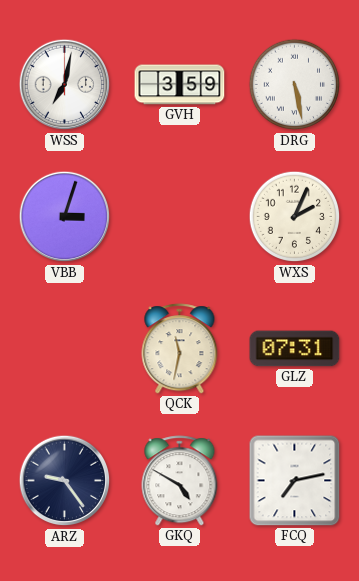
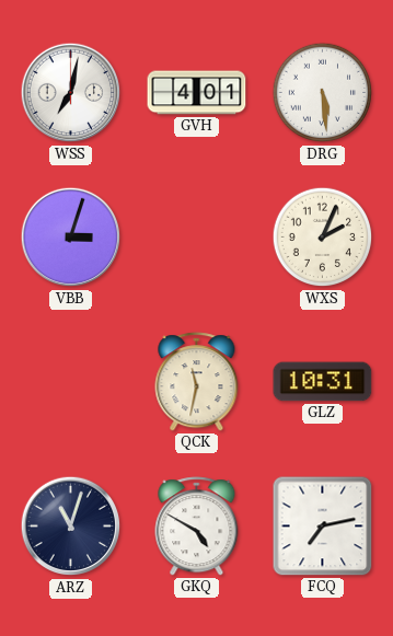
GVH: 3:59 -> 4:01
DRG: 5:28 -> 5:29
GLZ: 07:31 -> 10:31
ARZ: 9:24 -> 11:03
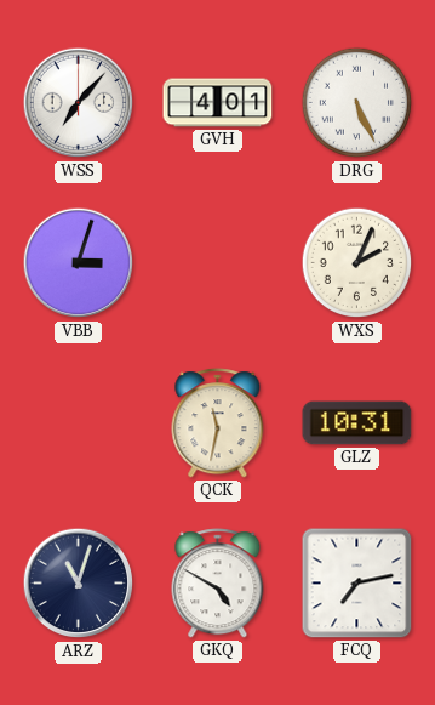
WSS: 7:02 -> 7:07
DRG: 5:29 -> 5:26
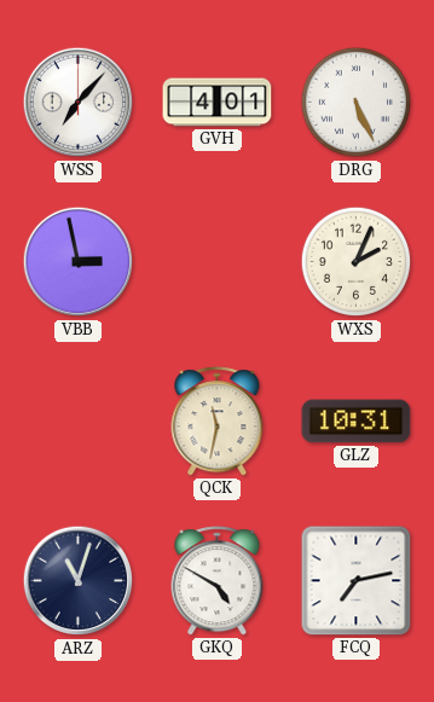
VBB: 3:03 -> 2:58
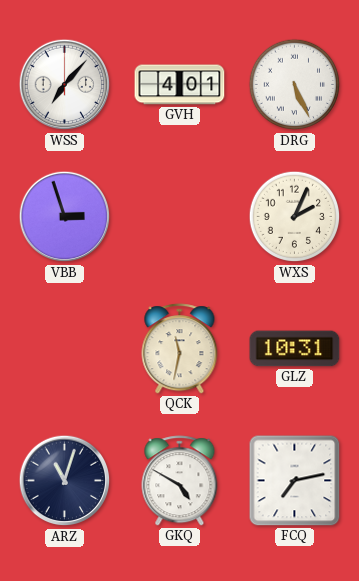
VBB: 2:58 -> 2:57
